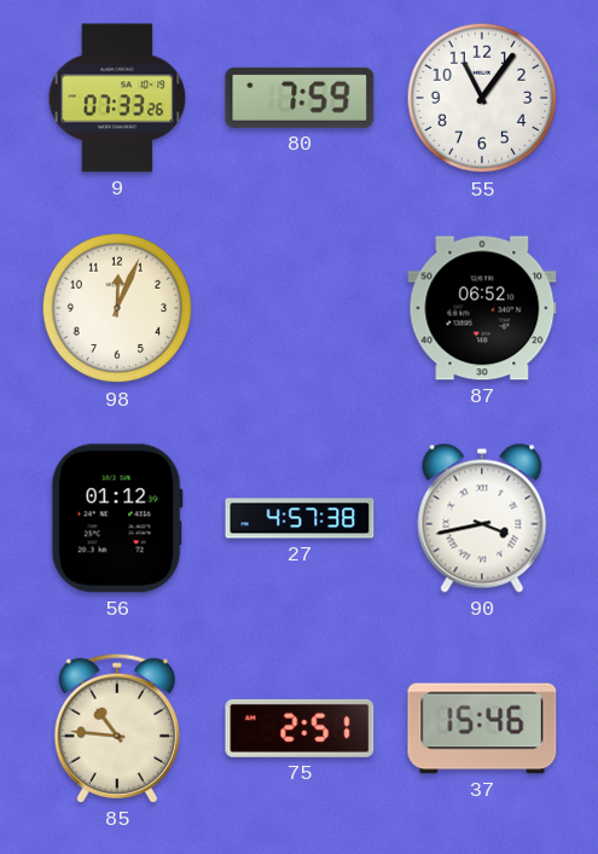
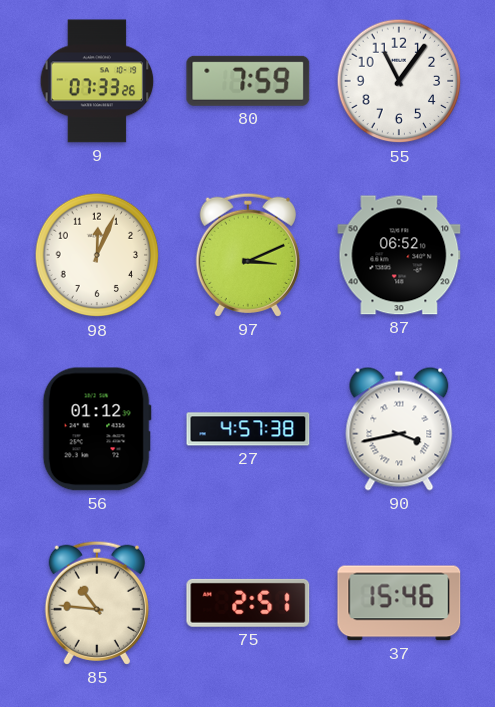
97: none -> 3:11
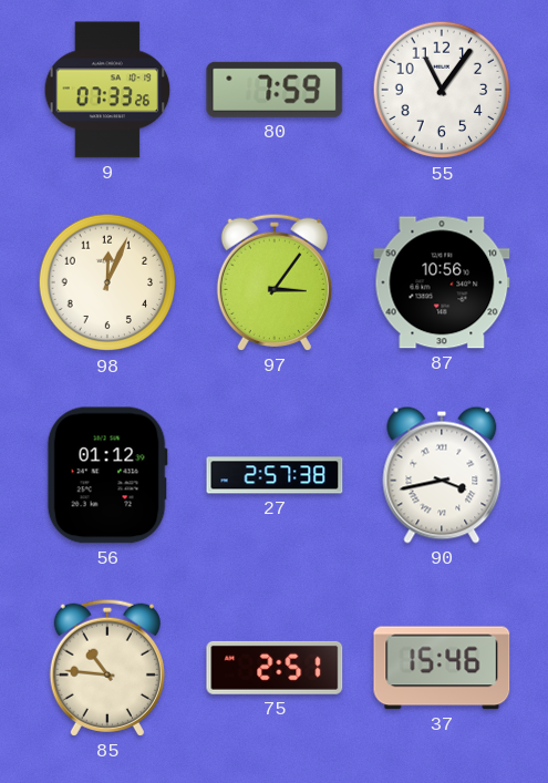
97: 3:11 -> 3:06
87: 06:52 -> 10:56
27: 4:57 -> 2:57
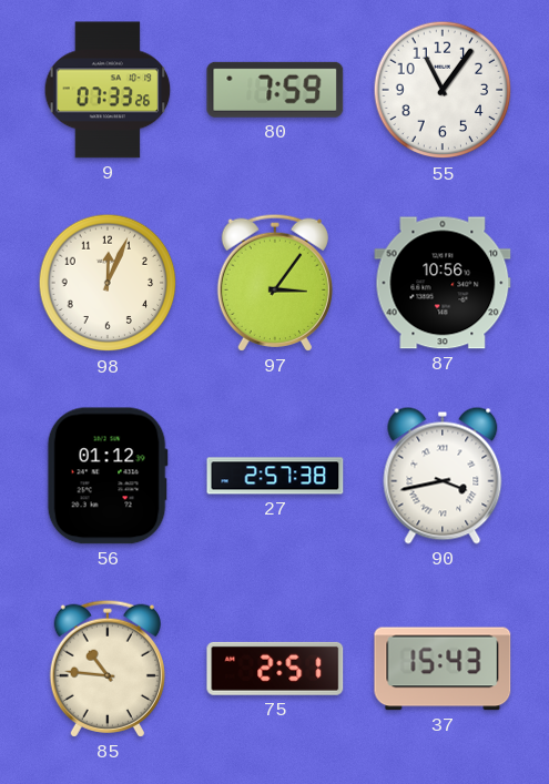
37: 15:46 -> 15:43
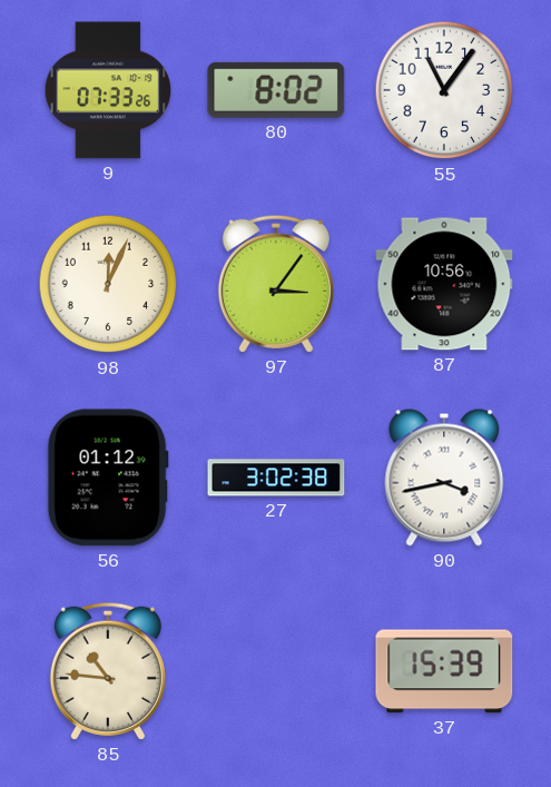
80: 7:59 -> 8:02
27: 2:57 -> 3:02
75: 2:51 -> none
37: 15:43 -> 15:39
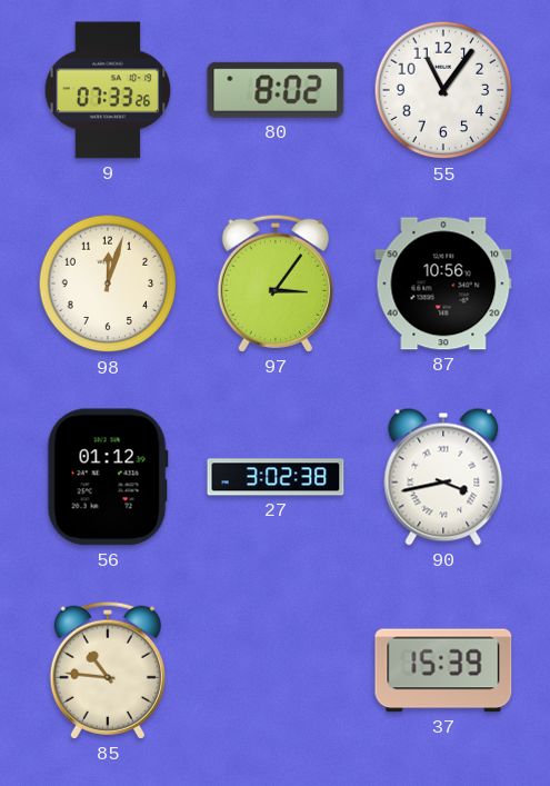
98: 12:04 -> 12:03
